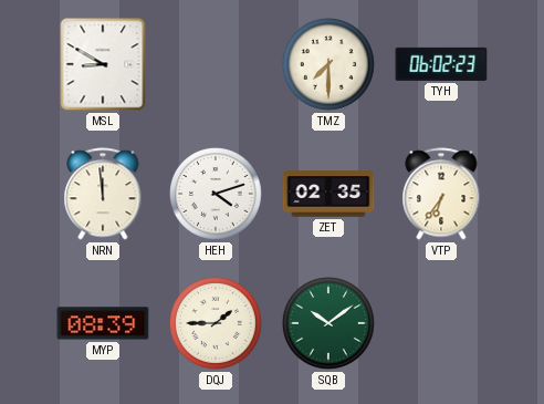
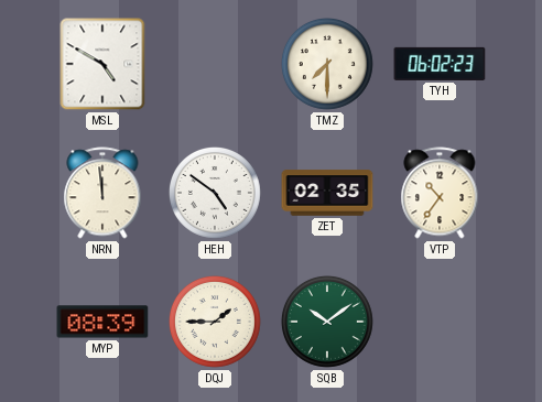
MSL: 8:50 -> 4:50
HEH: 4:12 -> 4:51
VTP: 6:36 -> 10:36
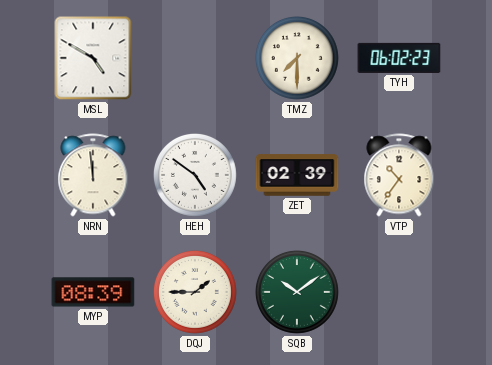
ZET: 02:35 -> 02:39
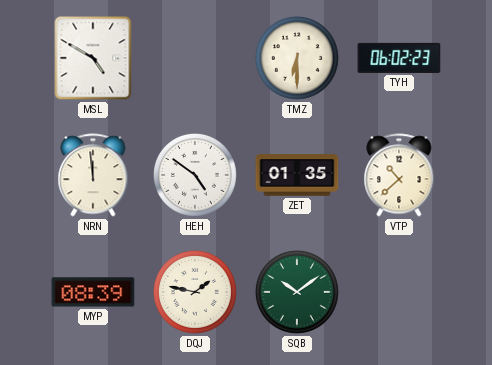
TMZ: 7:30 -> 6:30
ZET: 02:39 -> 01:35
VTP: 10:36 -> 10:38
DQJ: 1:45 -> 1:47
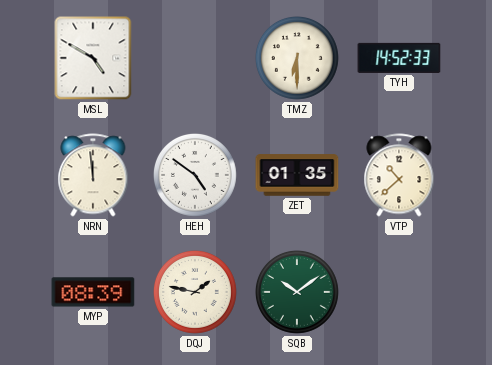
TYH: 06:02 -> 14:52
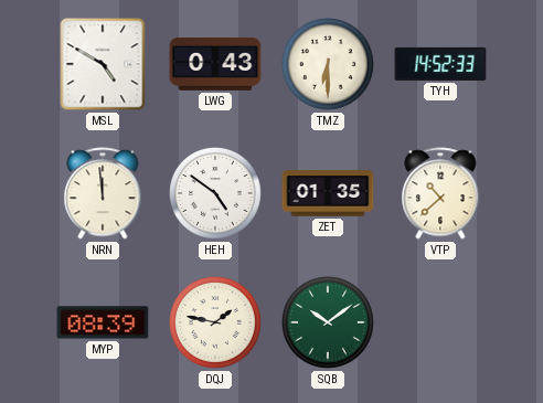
LWG: none -> 0:43
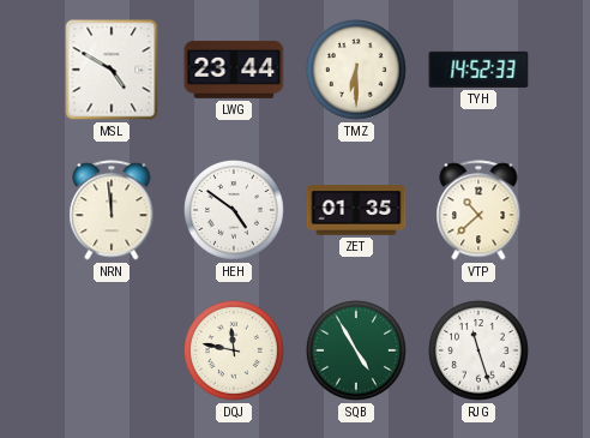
LWG: 0:43 -> 23:44
MYP: 08:39 -> none
DQJ: 1:47 -> 11:47
SQB: 10:09 -> 4:55
RJG: none -> 11:27
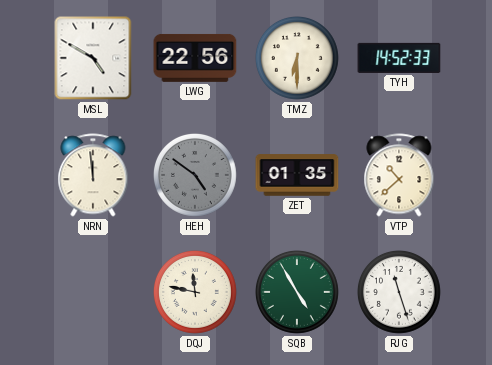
LWG: 23:44 -> 22:56
HEH dial: white -> grey
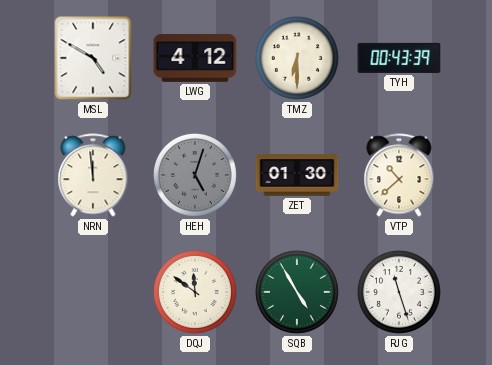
LWG: 22:56 -> 4:12
TYH: 14:52 -> 00:43
HEH: 4:51 -> 5:03
ZET: 01:35 -> 01:30
DQJ: 11:47 -> 11:51
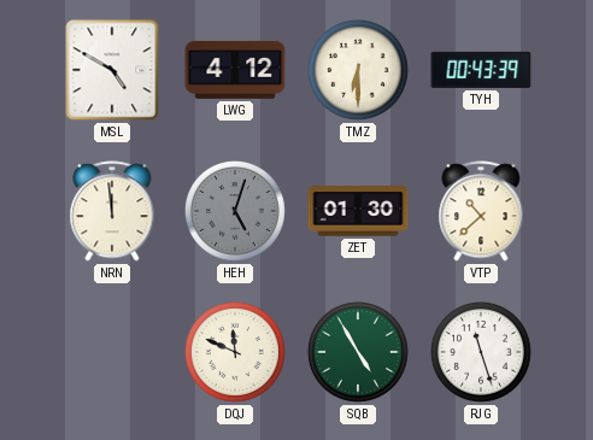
DQJ: 11:51 -> 11:49
